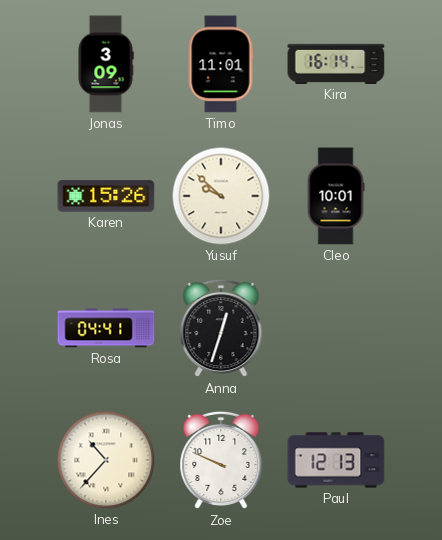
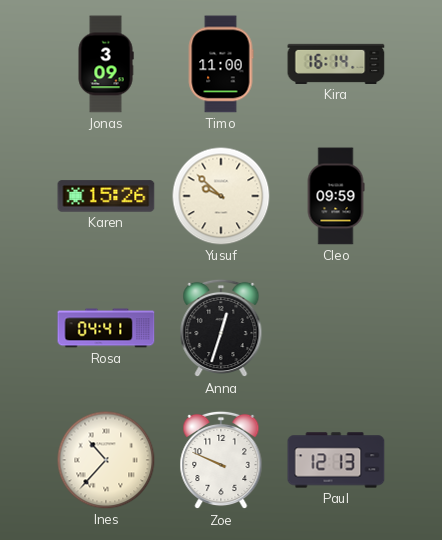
Timo: 11:01 -> 11:00
Cleo: 10:01 -> 09:59
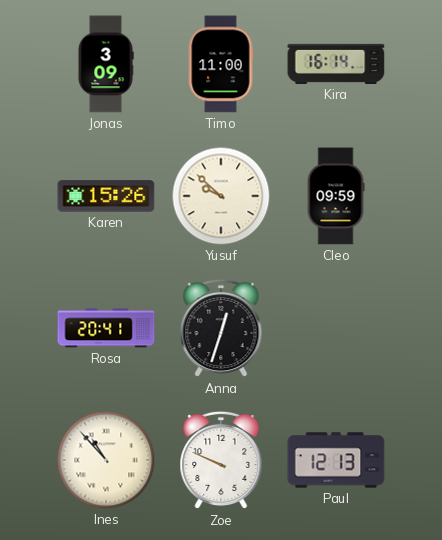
Rosa: 04:41 -> 20:41
Ines: 10:37 -> 10:53
